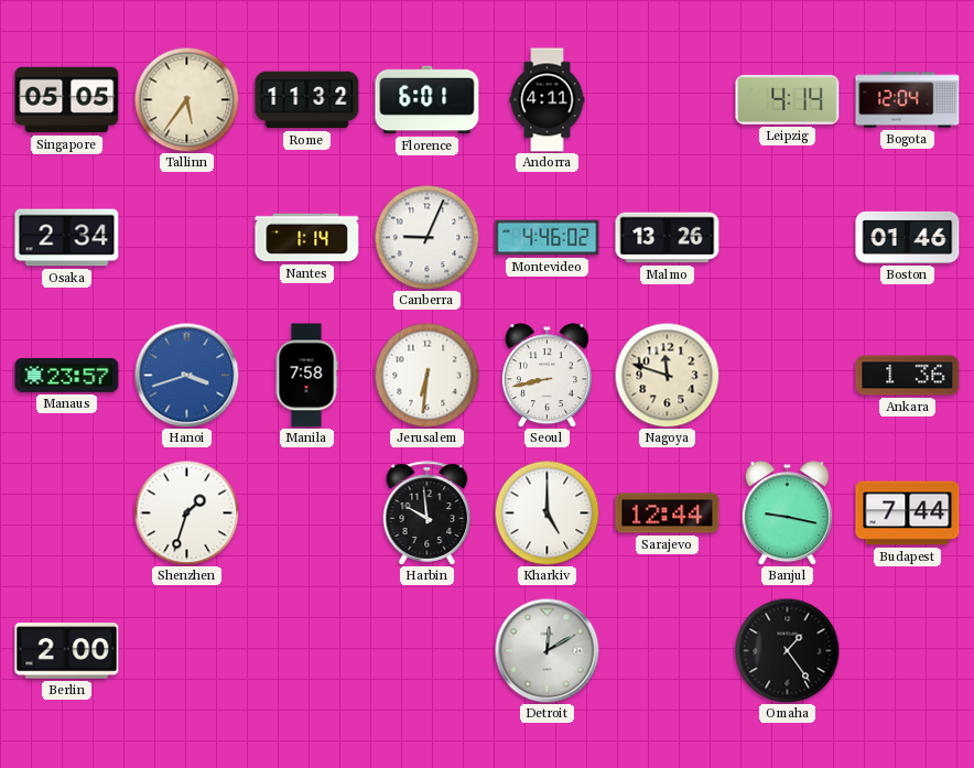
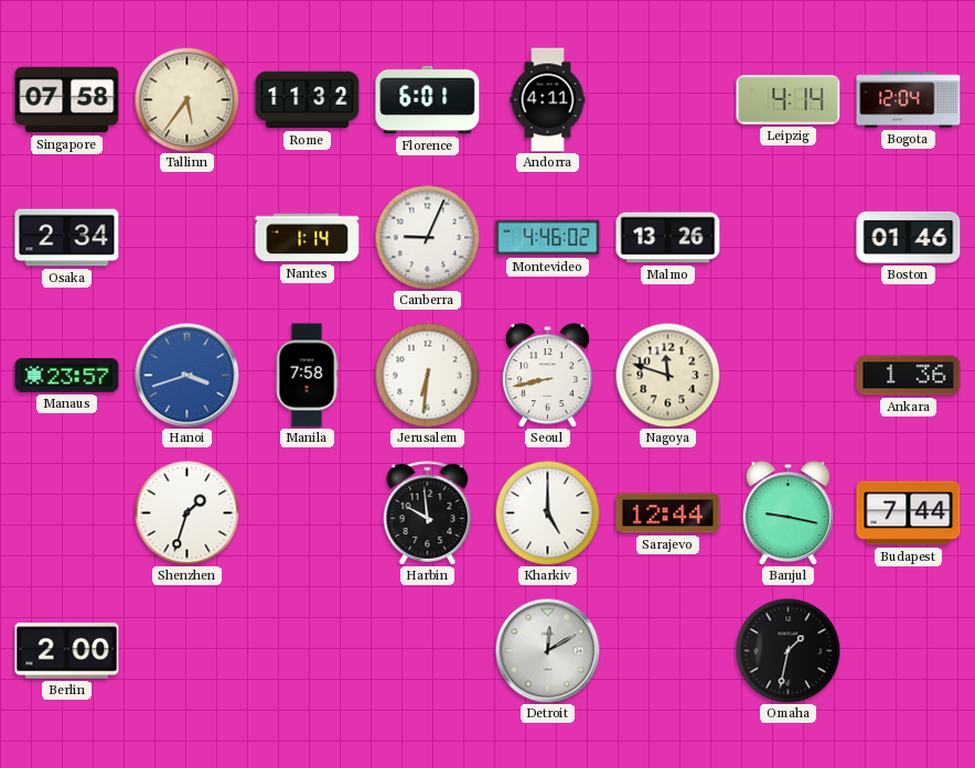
Singapore: 05:05 -> 07:58
Omaha: 1:24 -> 1:32
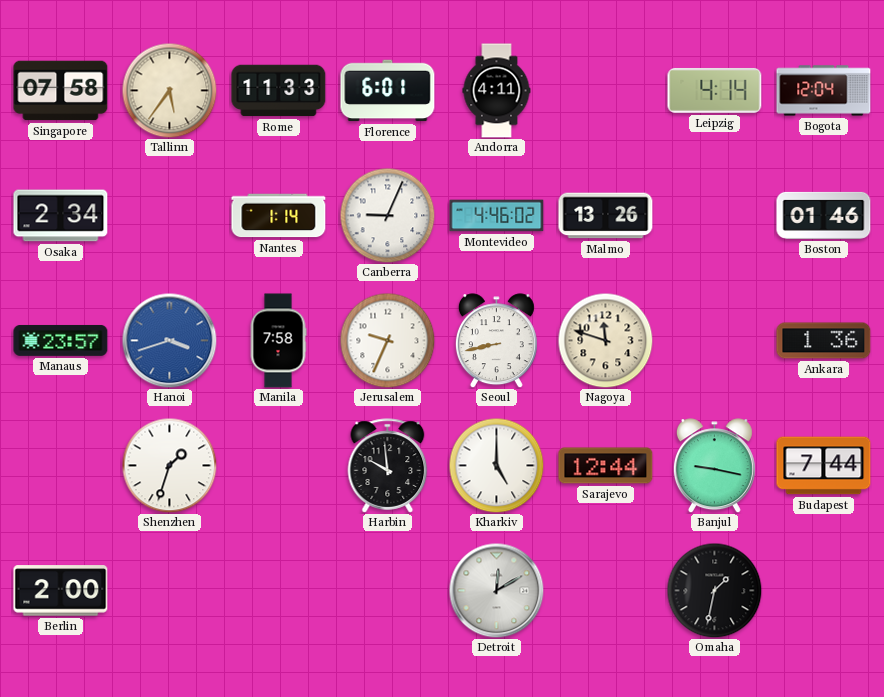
Rome: 11:32 -> 11:33
Jerusalem: 6:31 -> 9:34
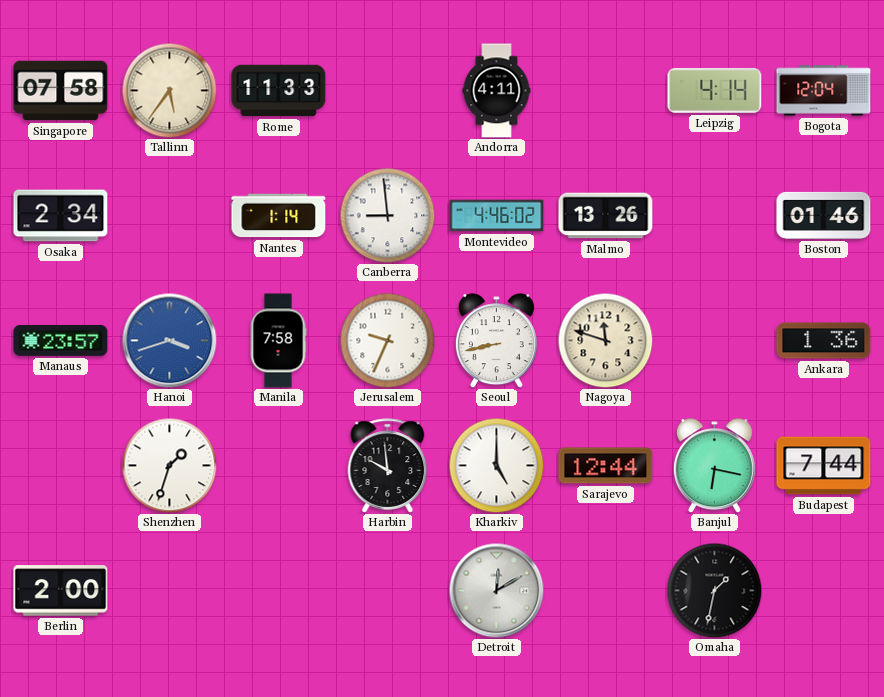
Florence: 6:01 -> none
Canberra: 9:04 -> 8:59
Banjul: 9:17 -> 6:17
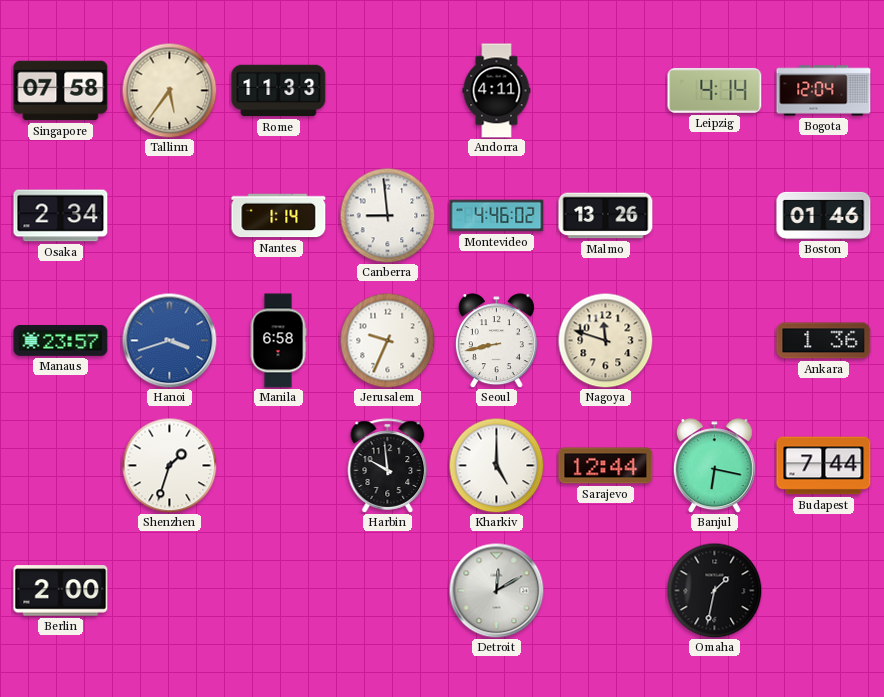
Manila: 7:58 -> 6:58
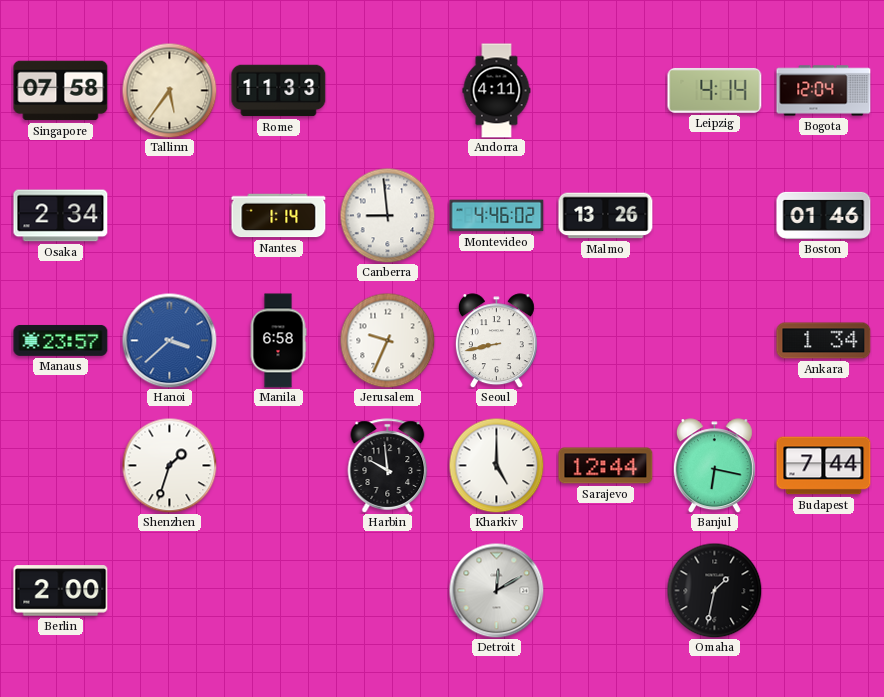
Hanoi: 3:42 -> 3:38
Nagoya: 11:48 -> none
Ankara: 1:36 -> 1:34
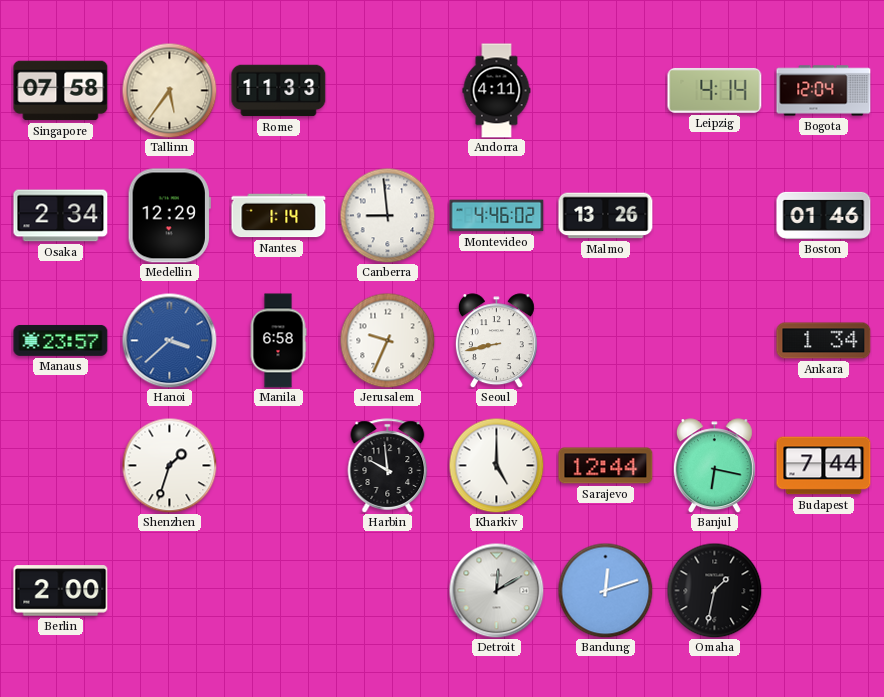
Medellin: none -> 12:29
Bandung: none -> 12:12
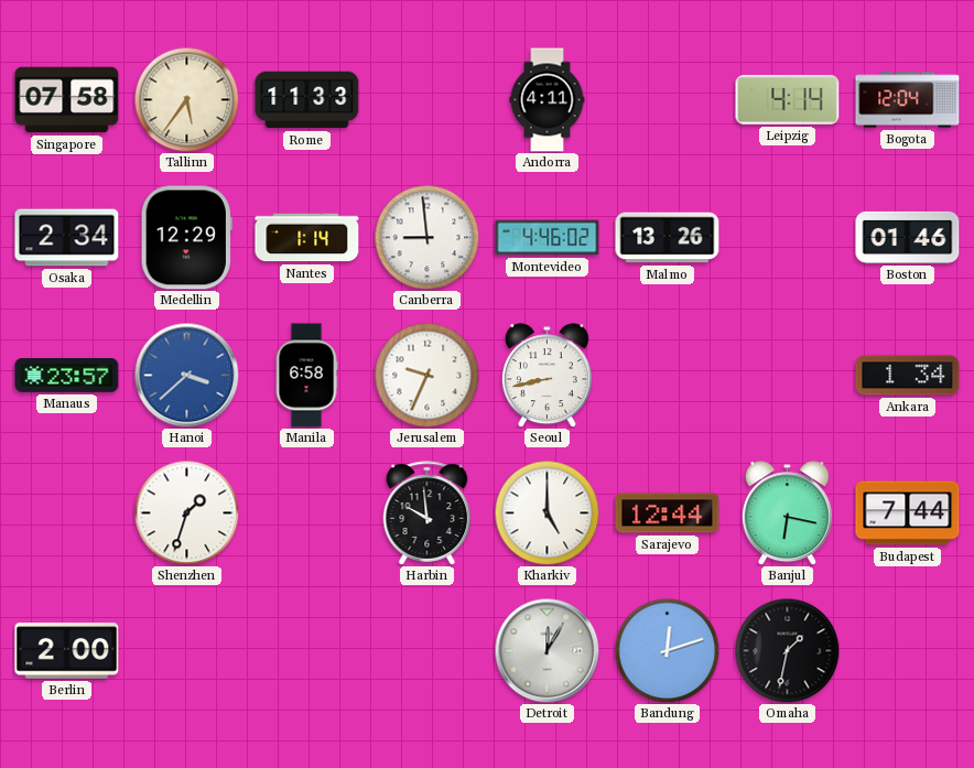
Detroit: 12:10 -> 12:05
